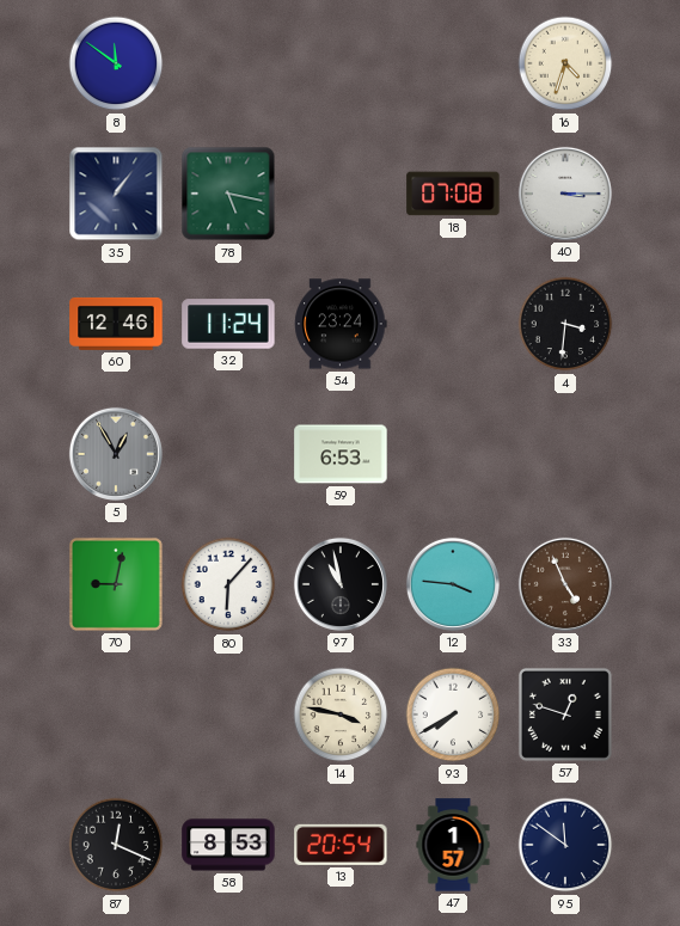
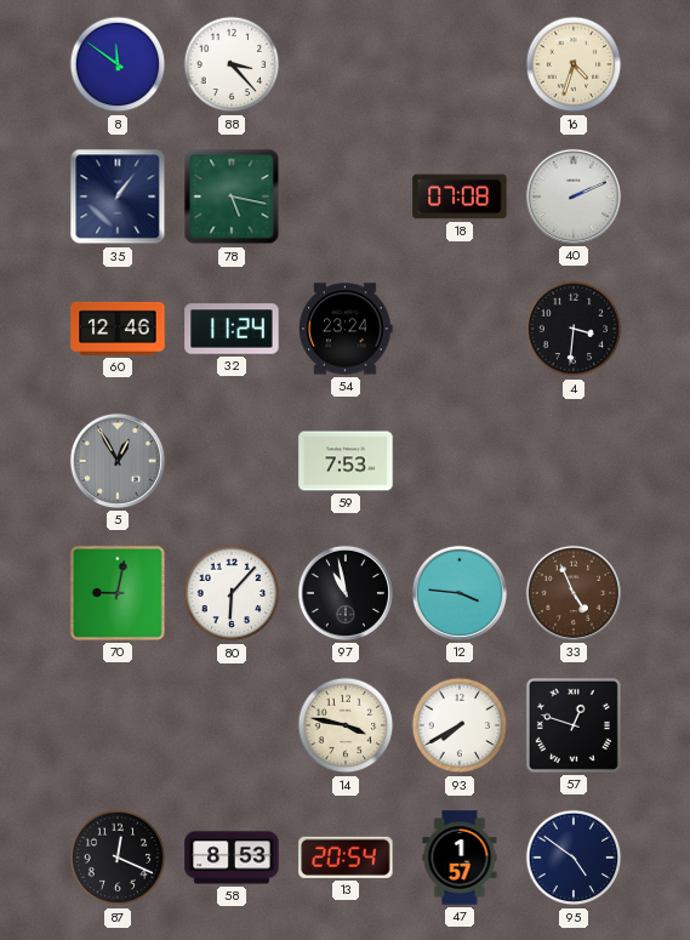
88: none -> 3:23
40: 3:15 -> 2:11
59: 6:53 -> 7:53
95: 11:51 -> 4:51
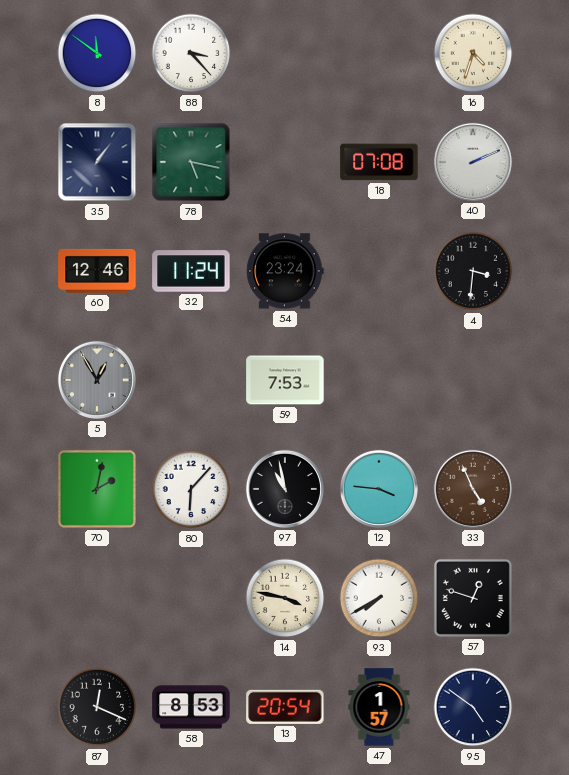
70: 9:02 -> 2:02
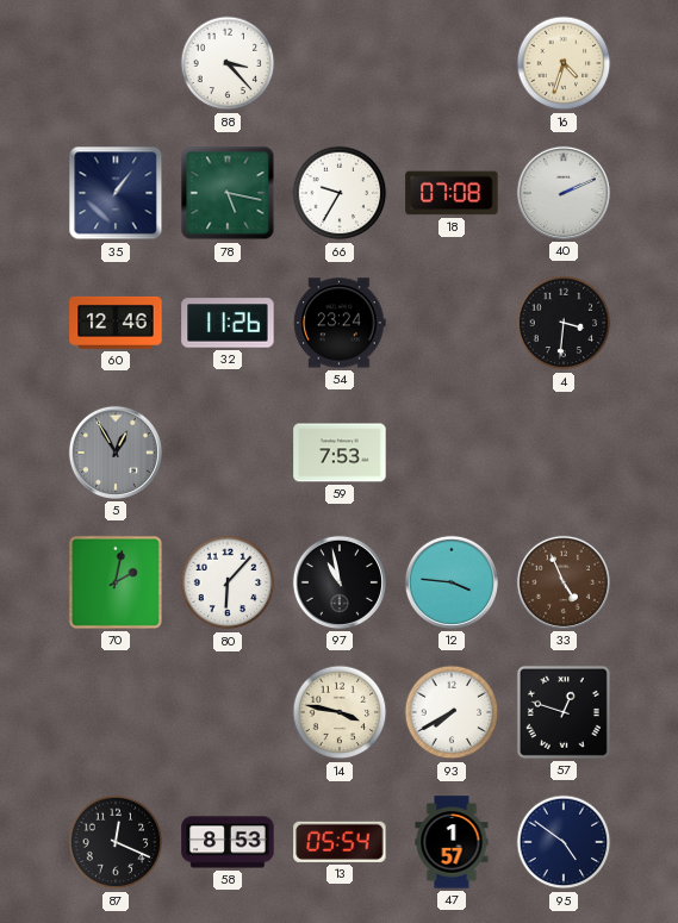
8: 11:51 -> none
66: none -> 9:35
32: 11:24 -> 11:26
13: 20:54 -> 05:54
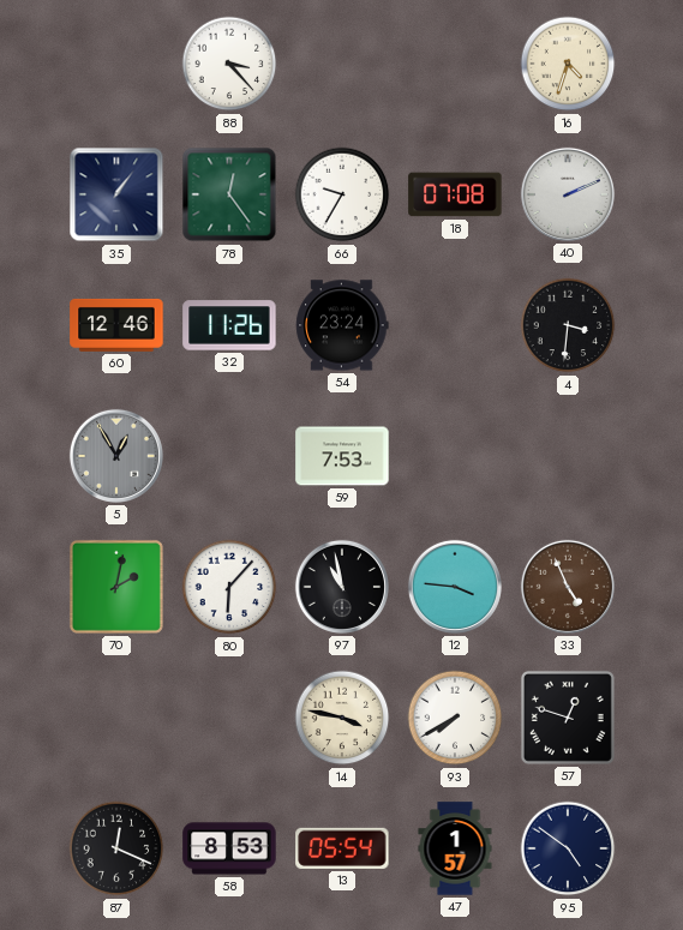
78: 5:17 -> 12:24
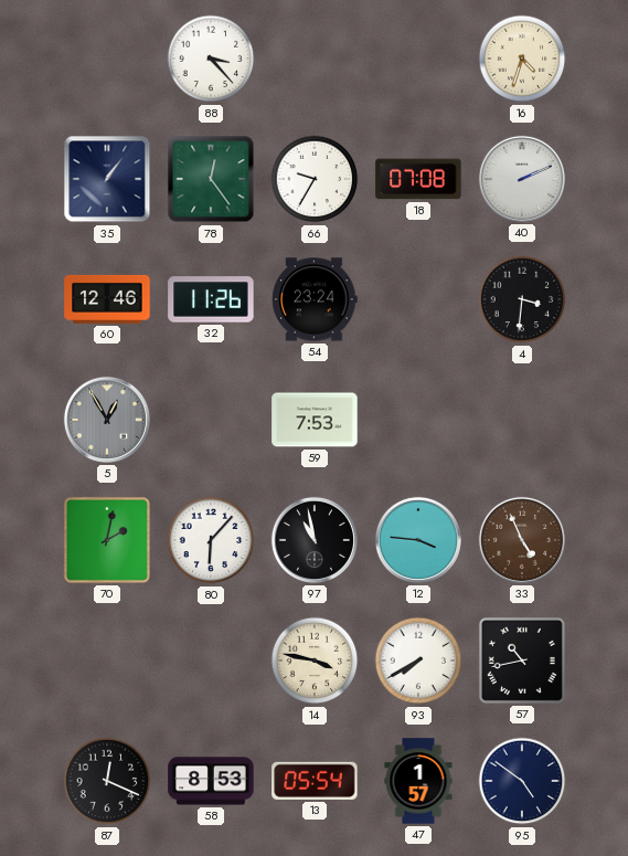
57: 12:48 -> 10:43
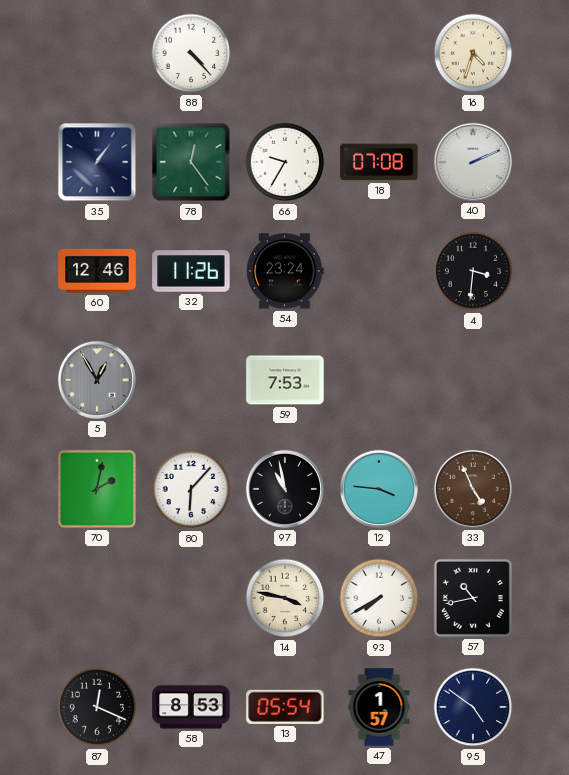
88: 3:23 -> 4:23
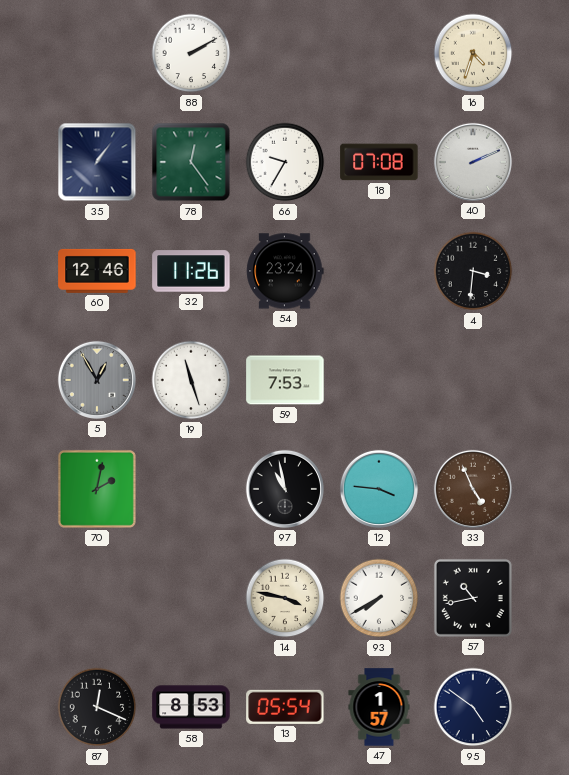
88: 4:23 -> 2:10
19: none -> 11:27
80: 6:07 -> none
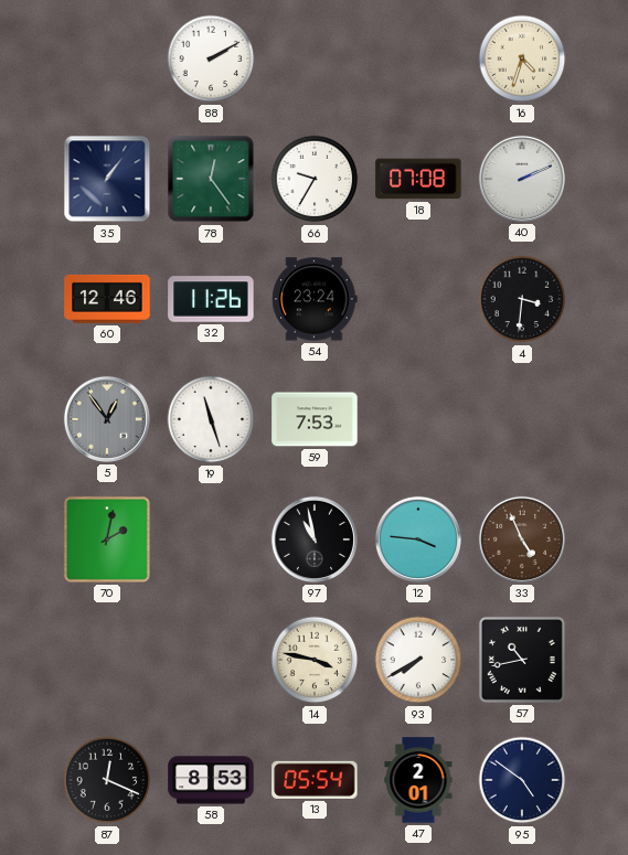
5: 12:55 -> 12:54
47: 1:57 -> 2:01
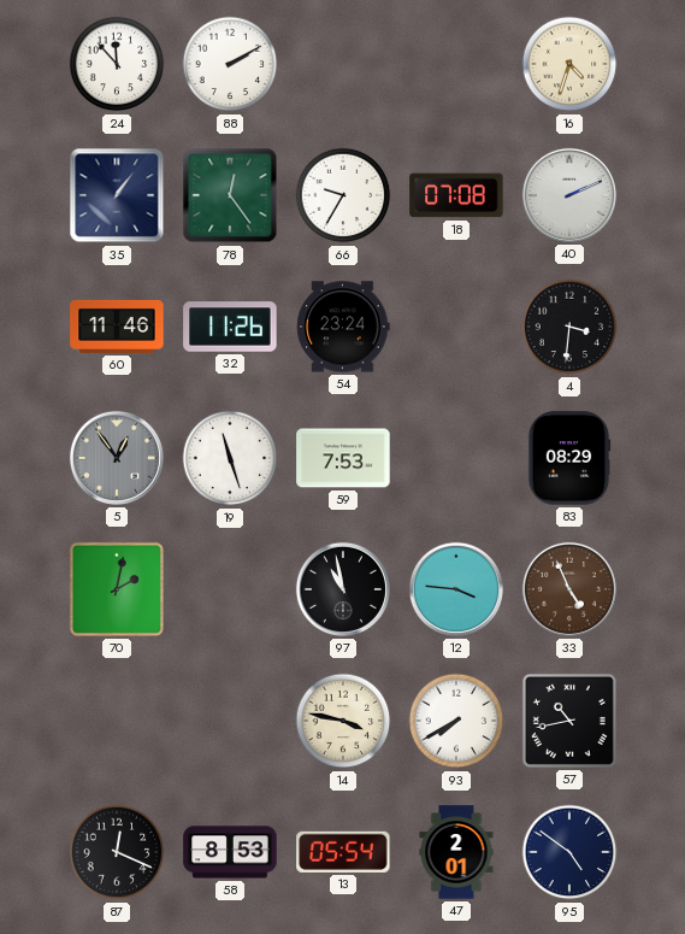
24: none -> 11:53
60: 12:46 -> 11:46
83: none -> 08:29
